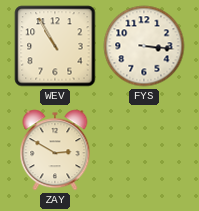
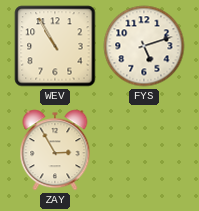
FYS: 3:16 -> 5:12
ZAY: 2:50 -> 2:55
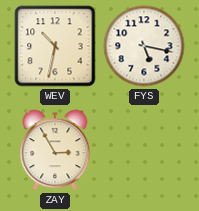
WEV: 10:55 -> 10:32
FYS: 5:12 -> 5:17
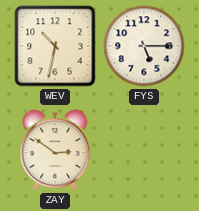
FYS: 5:17 -> 5:15
ZAY: 2:55 -> 2:51
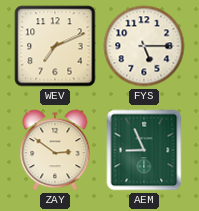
WEV: 10:32 -> 7:11
AEM: none -> 8:56
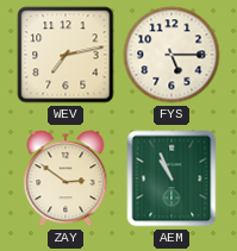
WEV: 7:11 -> 7:13
AEM: 8:56 -> 10:56
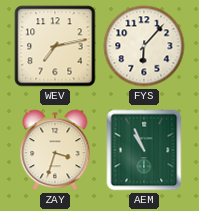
FYS: 5:15 -> 6:07
ZAY: 2:51 -> 3:33
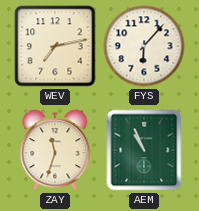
ZAY: 3:33 -> 11:33
